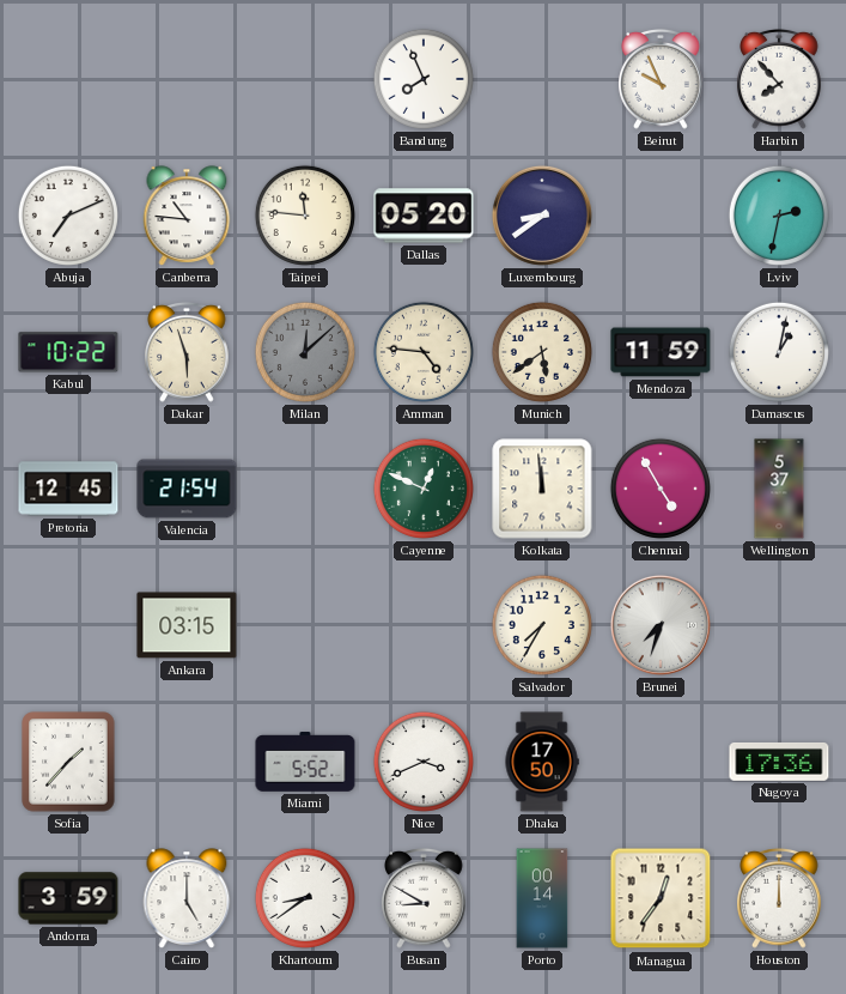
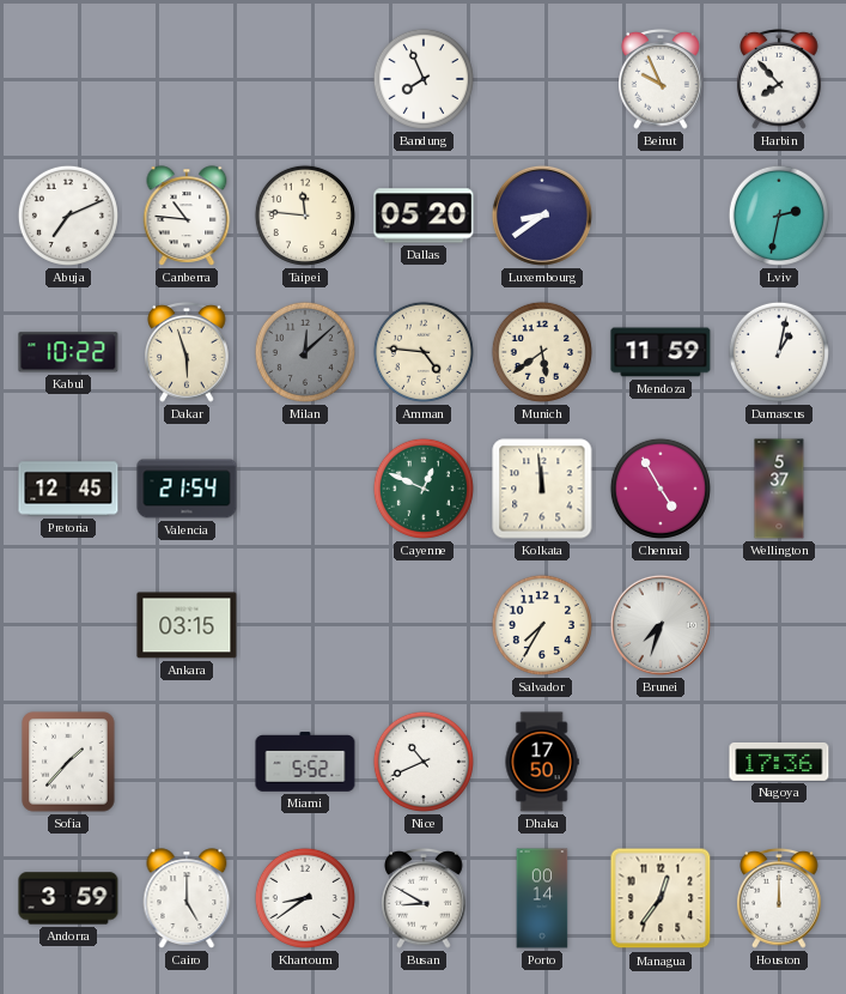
Nice: 3:41 -> 10:41
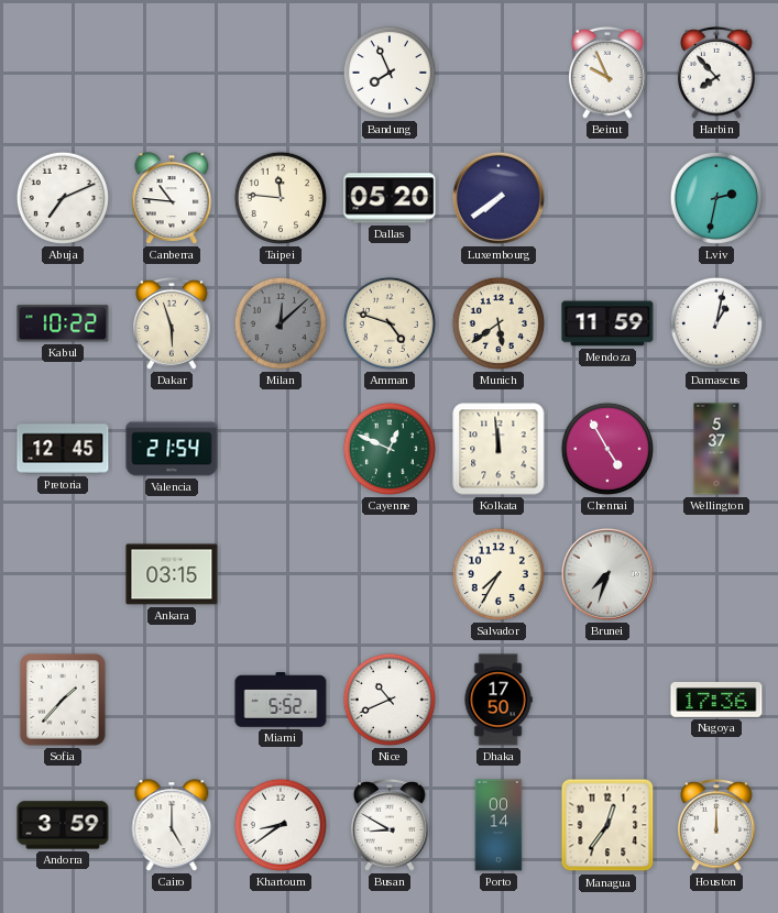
Luxembourg: 8:39 -> 7:39
Amman: 4:46 -> 4:48
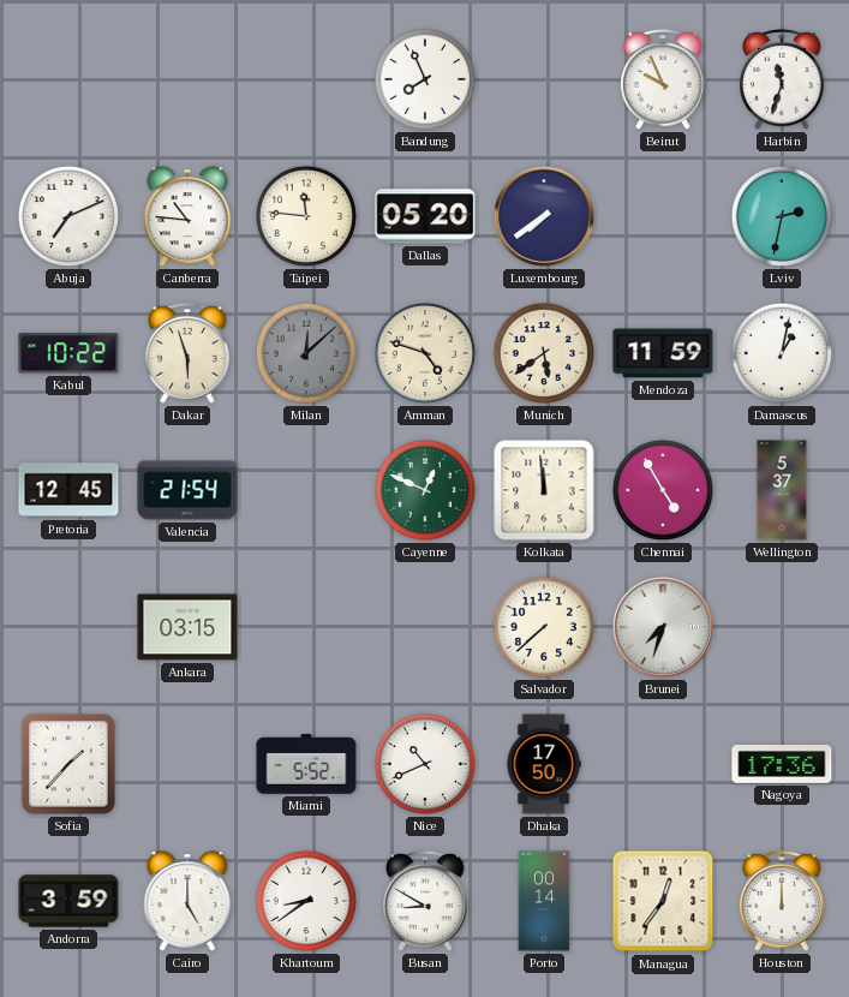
Harbin: 7:53 -> 11:33
Salvador: 7:35 -> 7:38
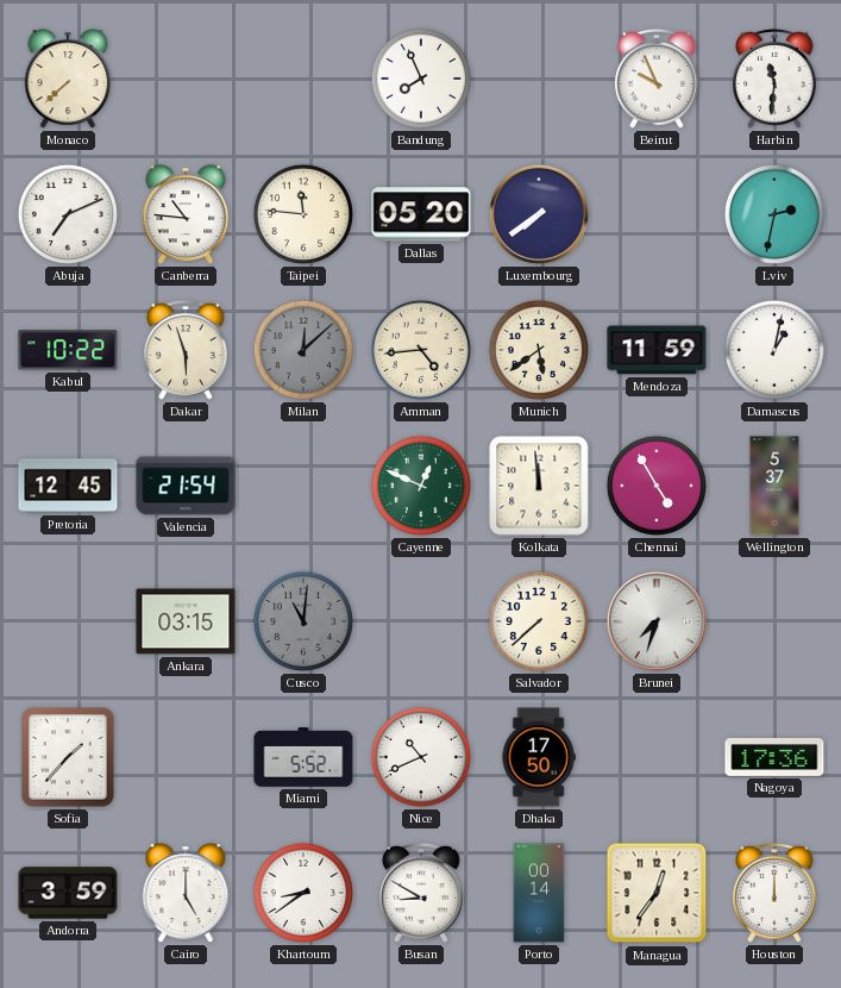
Monaco: none -> 7:38
Harbin: 11:33 -> 11:31
Amman: 4:48 -> 4:44
Cusco: none -> 11:01
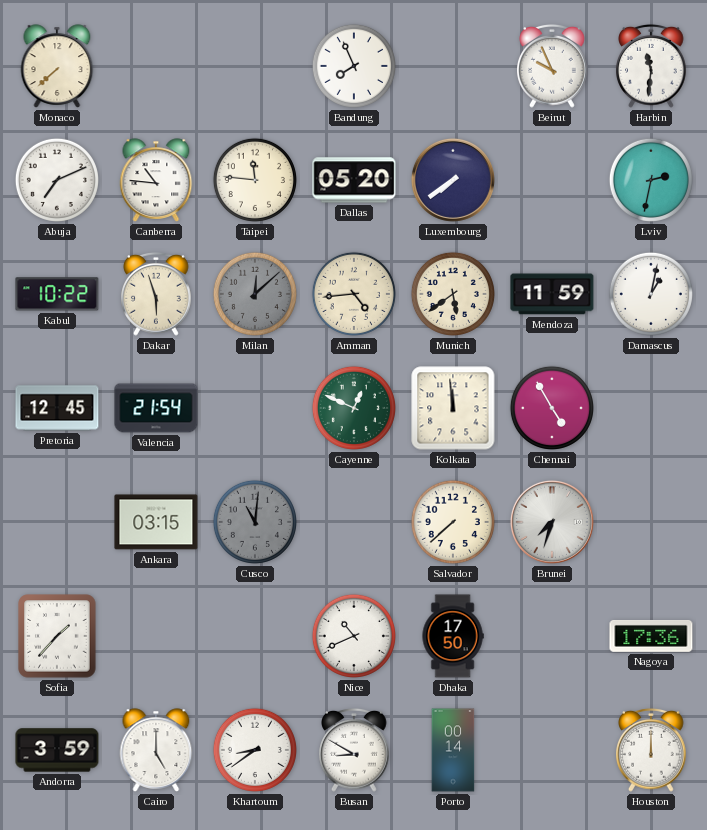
Wellington: 5:37 -> none
Miami: 5:52 -> none
Managua: 12:36 -> none
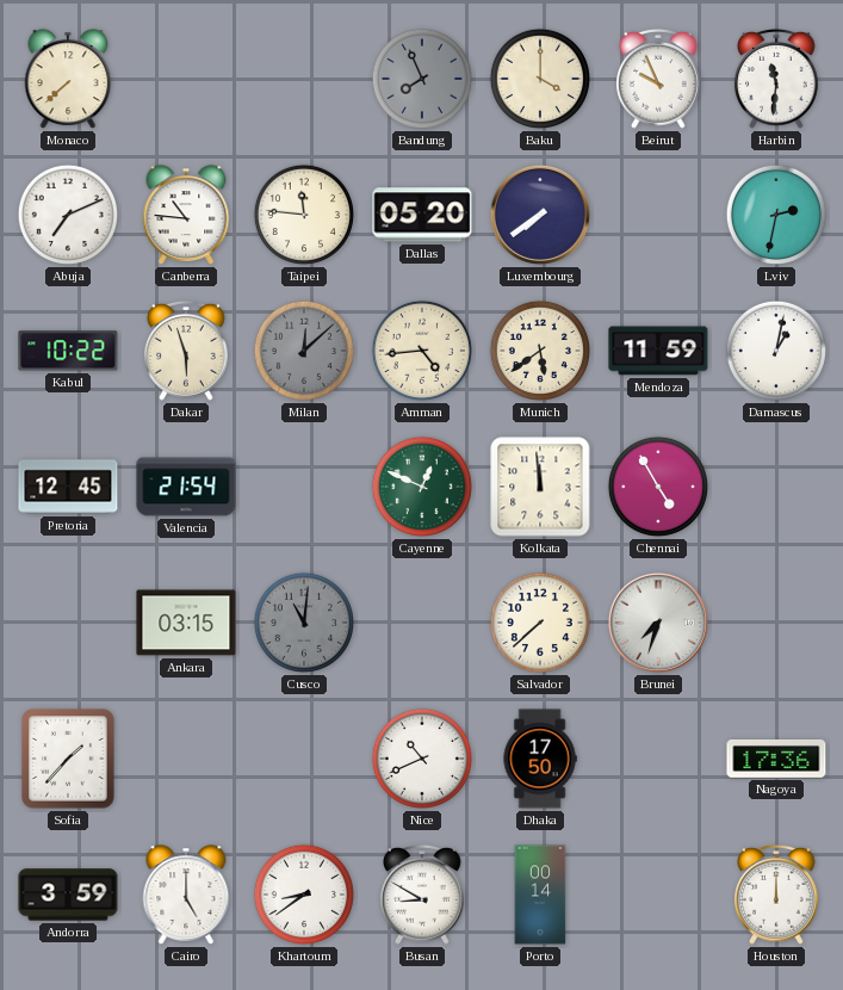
Bandung dial: white -> grey
Baku: none -> 4:00
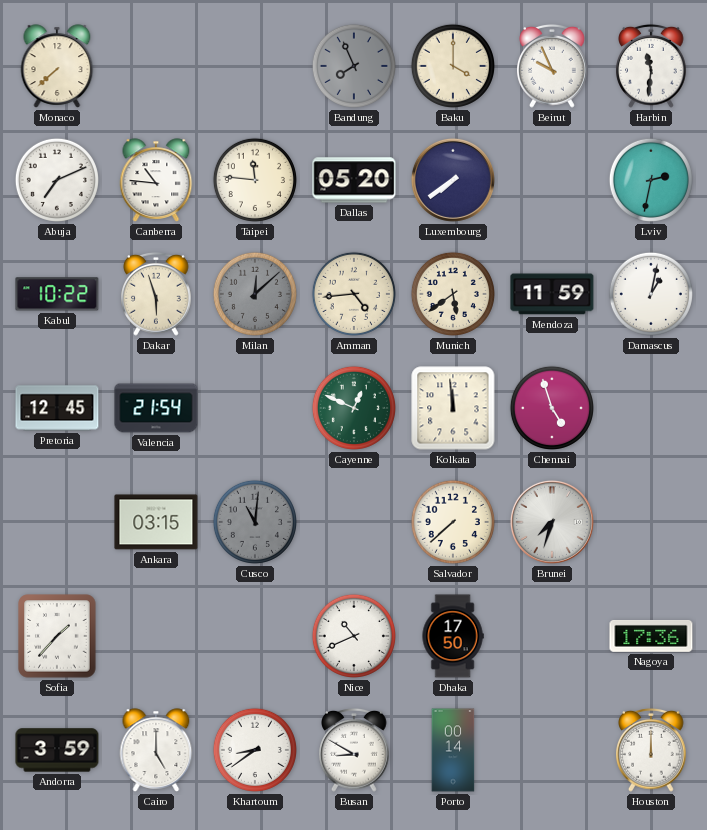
Chennai: 4:55 -> 4:57
